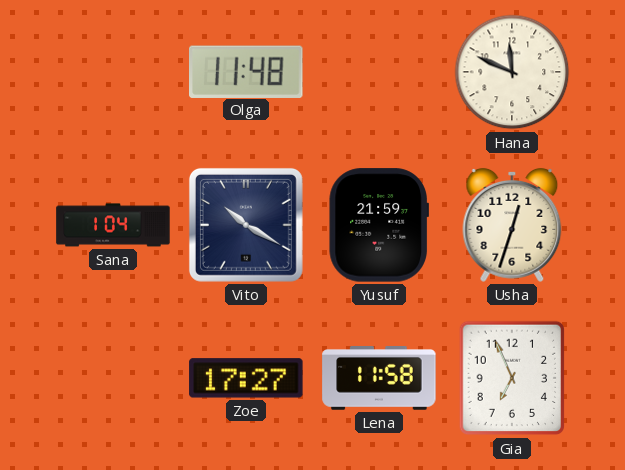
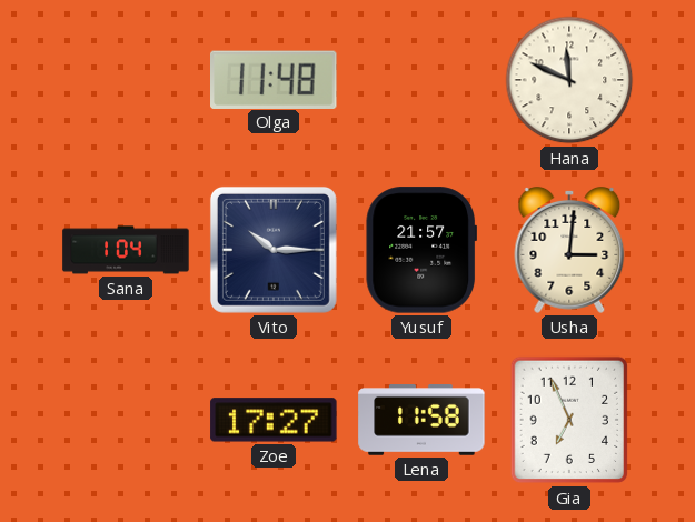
Vito: 10:20 -> 10:15
Yusuf: 21:59 -> 21:57
Usha: 12:33 -> 3:01
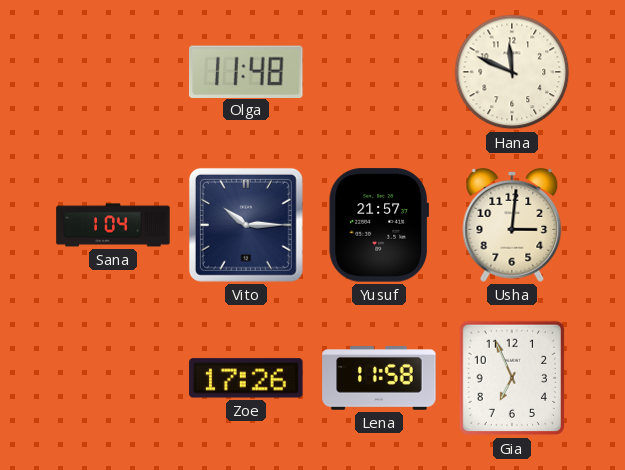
Zoe: 17:27 -> 17:26
